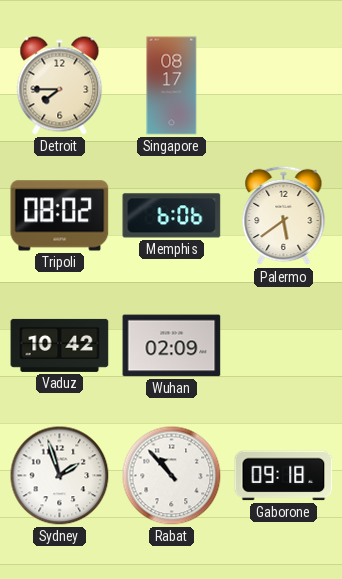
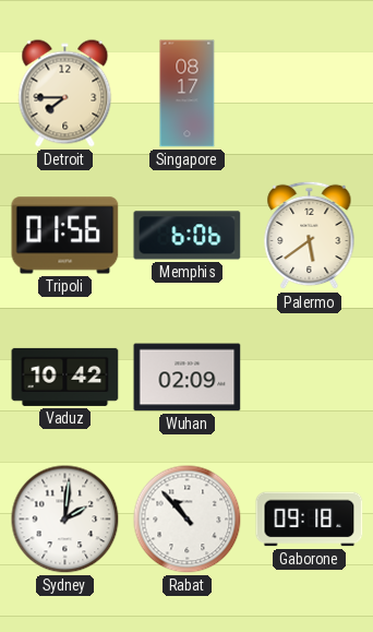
Tripoli: 08:02 -> 01:56
Sydney: 1:57 -> 2:01
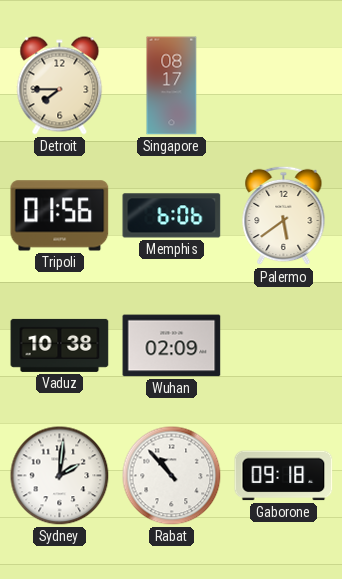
Vaduz: 10:42 -> 10:38
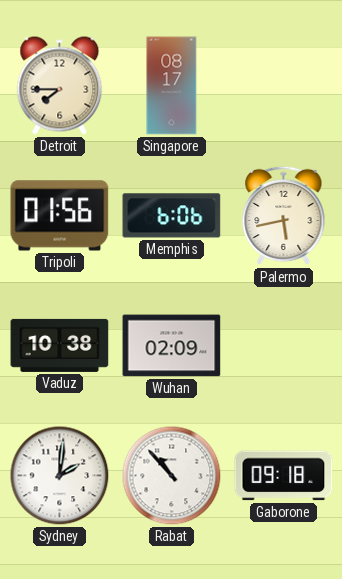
Palermo: 5:39 -> 5:43
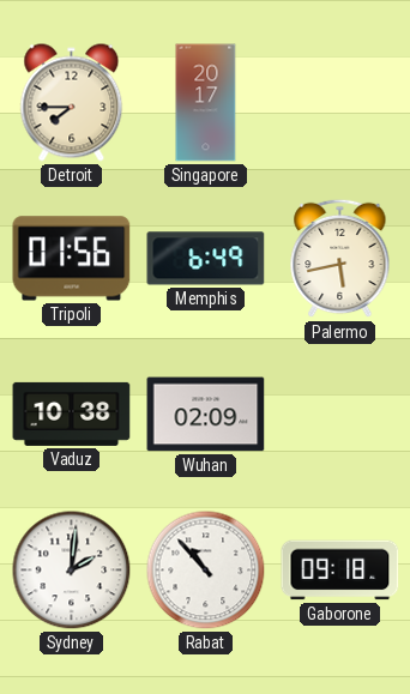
Singapore: 08:17 -> 20:17
Memphis: 6:06 -> 6:49
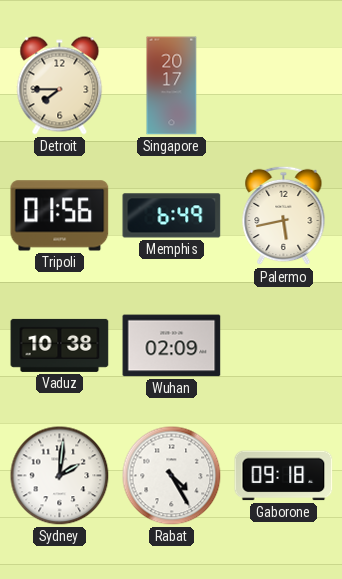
Rabat: 10:53 -> 4:25
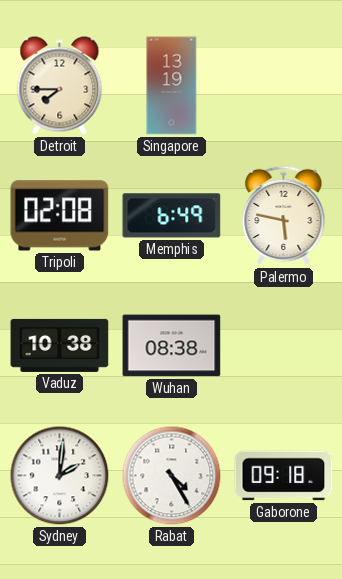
Singapore: 20:17 -> 13:19
Tripoli: 01:56 -> 02:08
Palermo: 5:43 -> 5:47
Wuhan: 02:09 -> 08:38
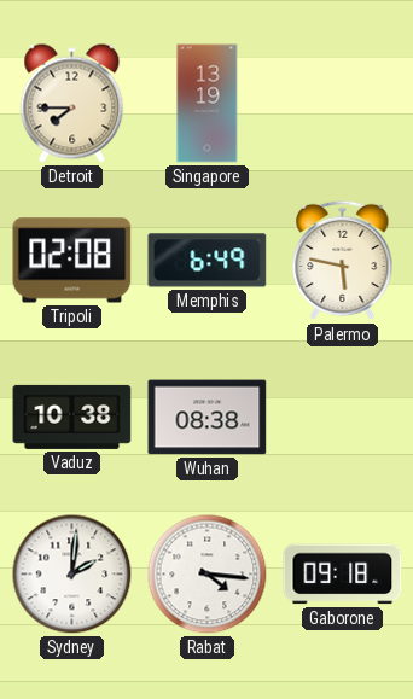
Rabat: 4:25 -> 4:16
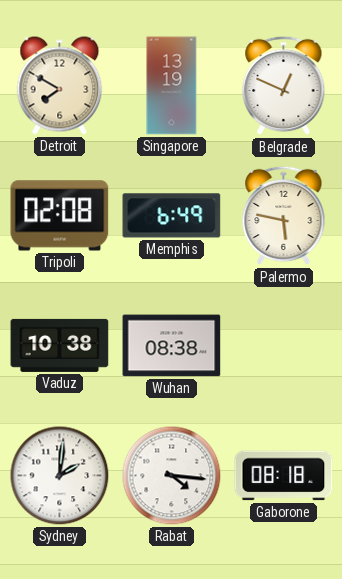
Detroit: 7:45 -> 7:50
Belgrade: none -> 12:49
Gaborone: 09:18 -> 08:18
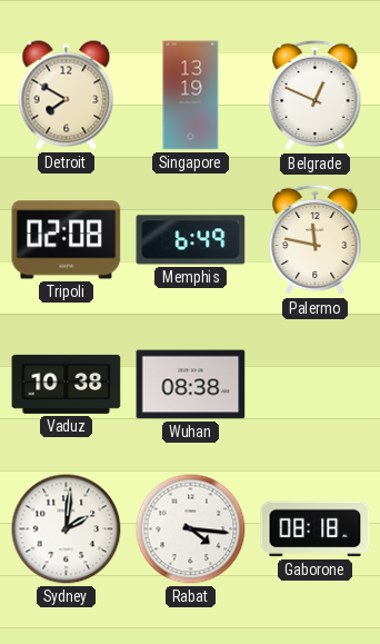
Palermo: 5:47 -> 11:47
